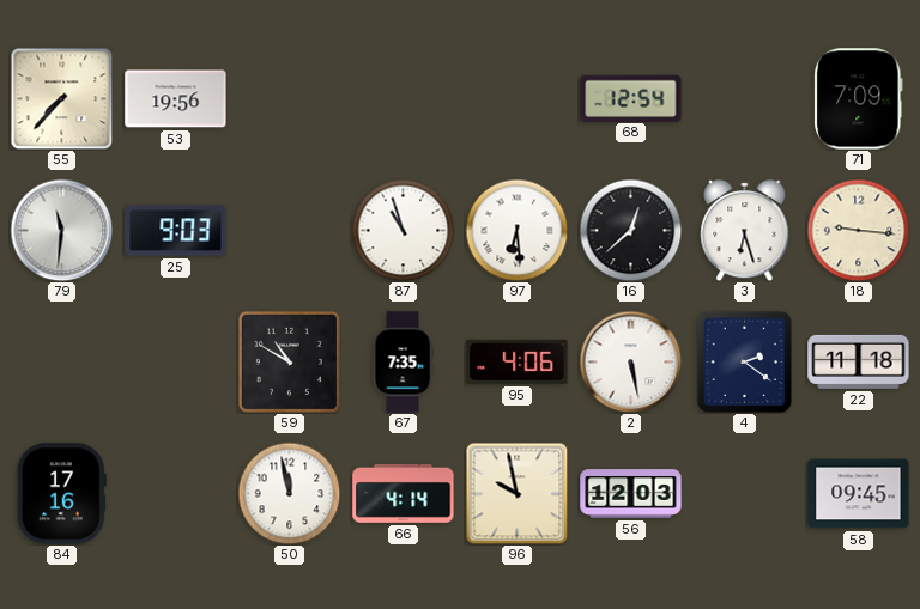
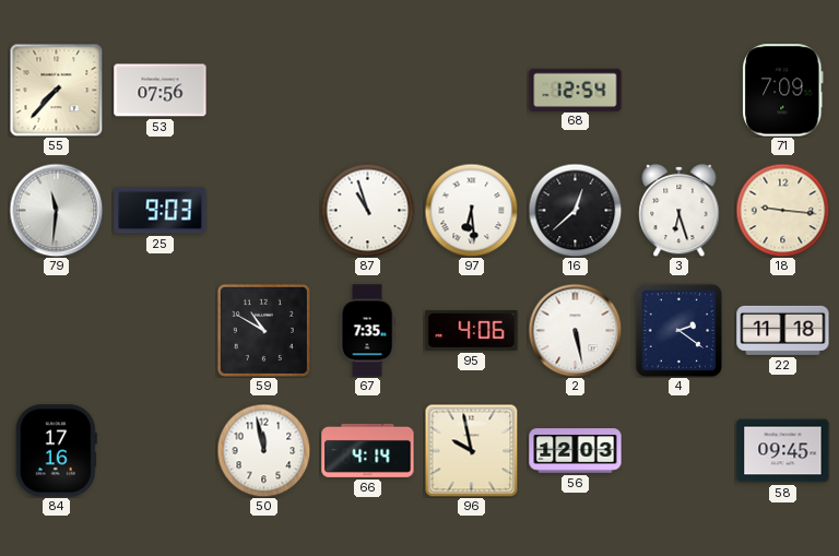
53: 19:56 -> 07:56
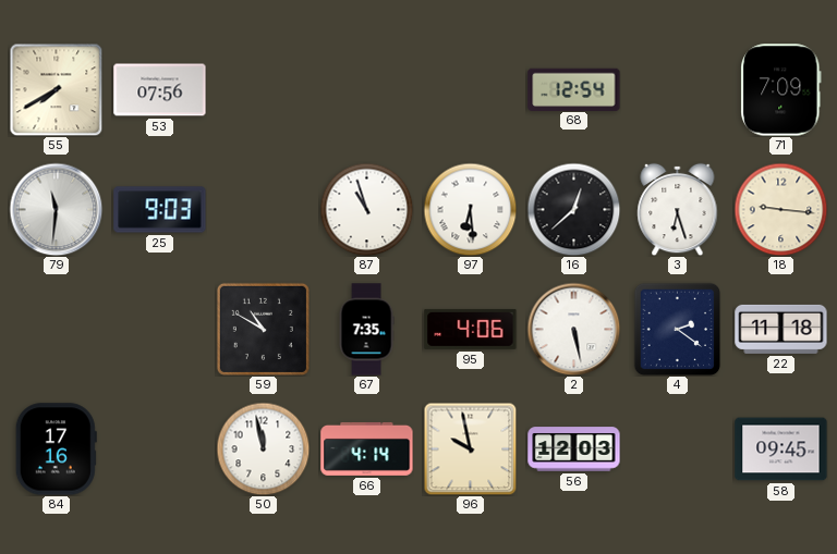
55: 7:37 -> 7:40
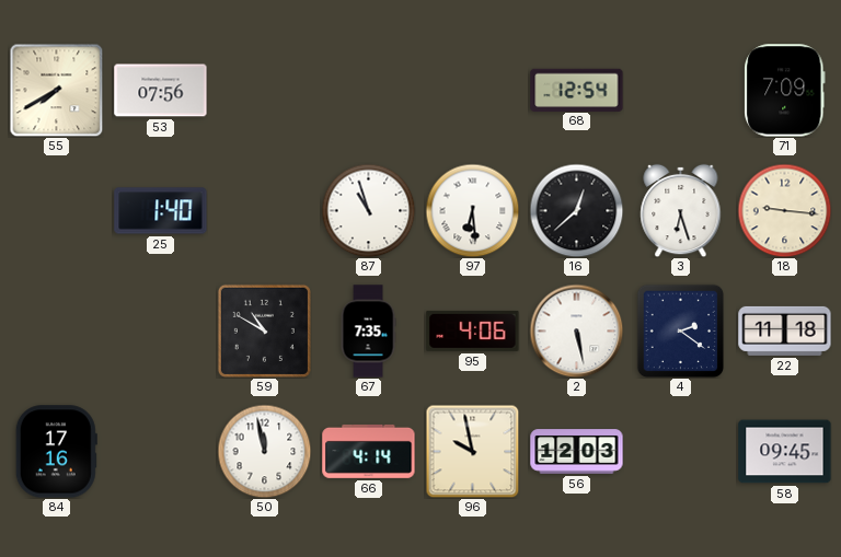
79: 11:31 -> none
25: 9:03 -> 1:40
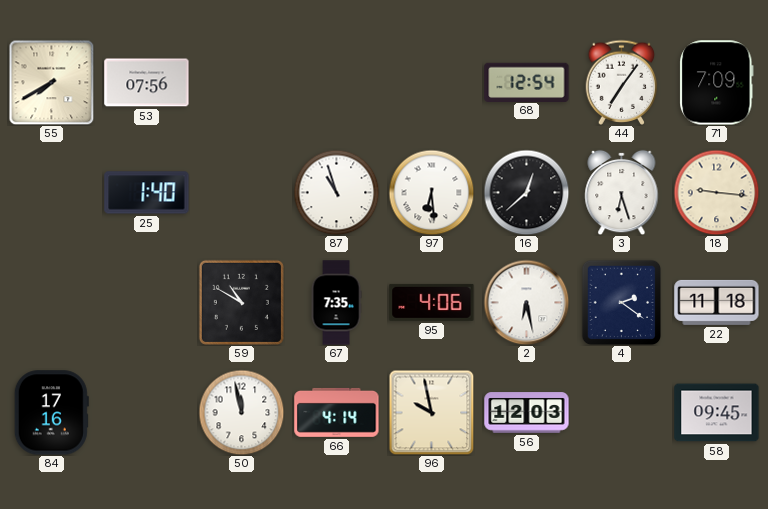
44: none -> 7:06
2: 5:28 -> 6:28
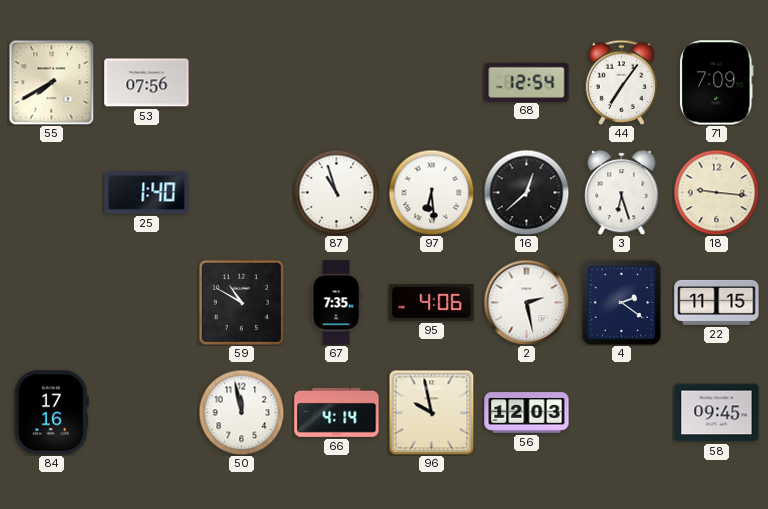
2: 6:28 -> 2:28
22: 11:18 -> 11:15
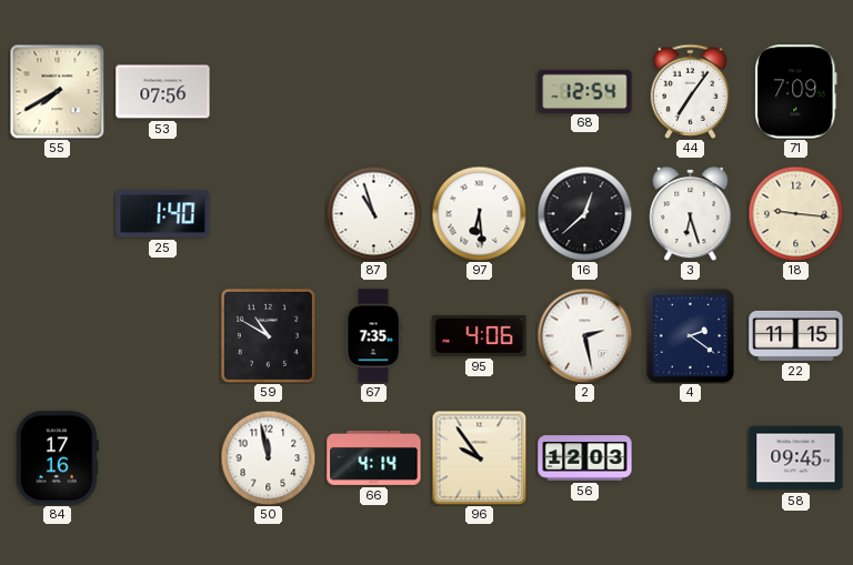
96: 9:58 -> 9:54
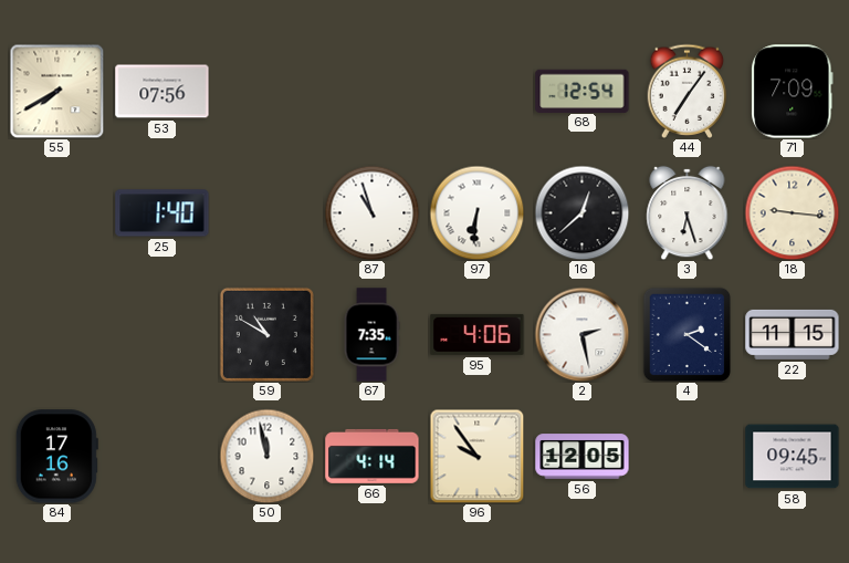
97: 6:29 -> 6:31
56: 12:03 -> 12:05
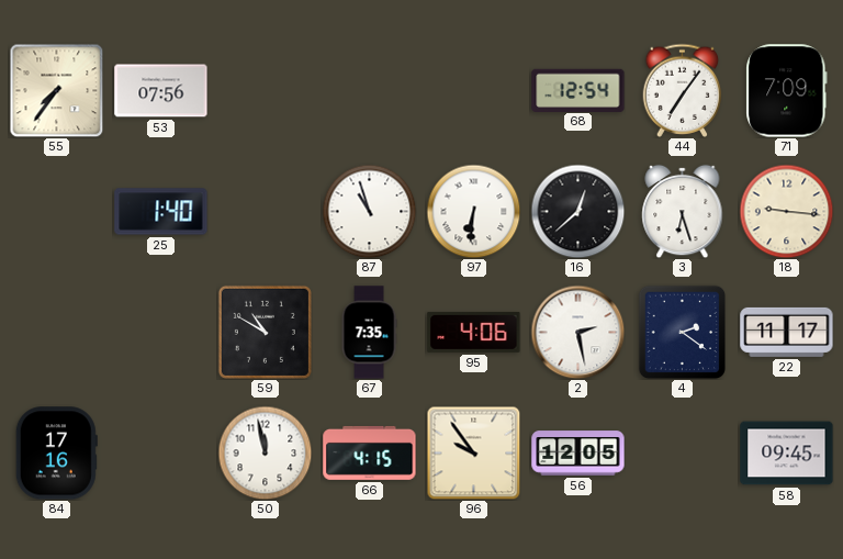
55: 7:40 -> 7:36
22: 11:15 -> 11:17
66: 4:14 -> 4:15
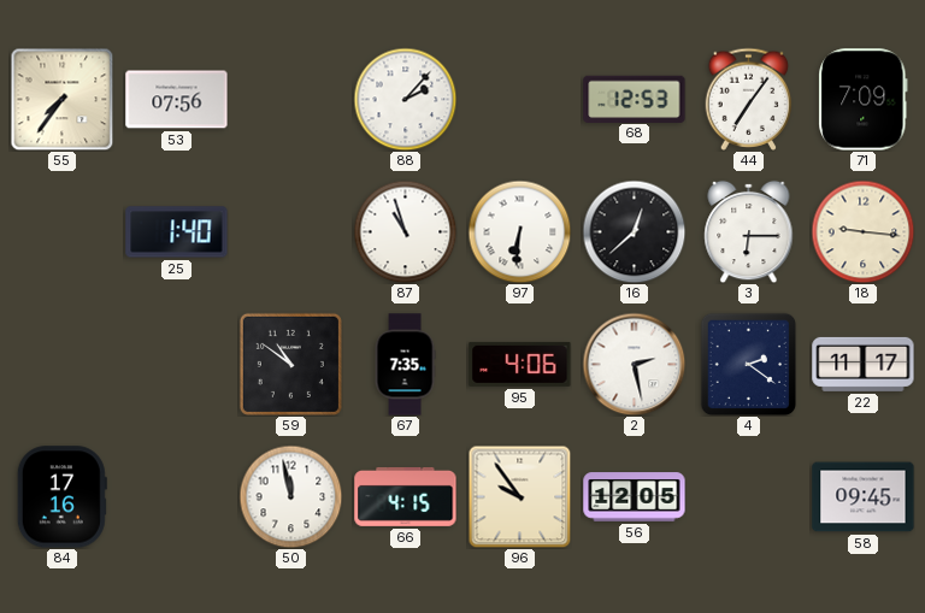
88: none -> 2:07
68: 12:54 -> 12:53
3: 6:27 -> 6:15
59: 10:50 -> 10:51
